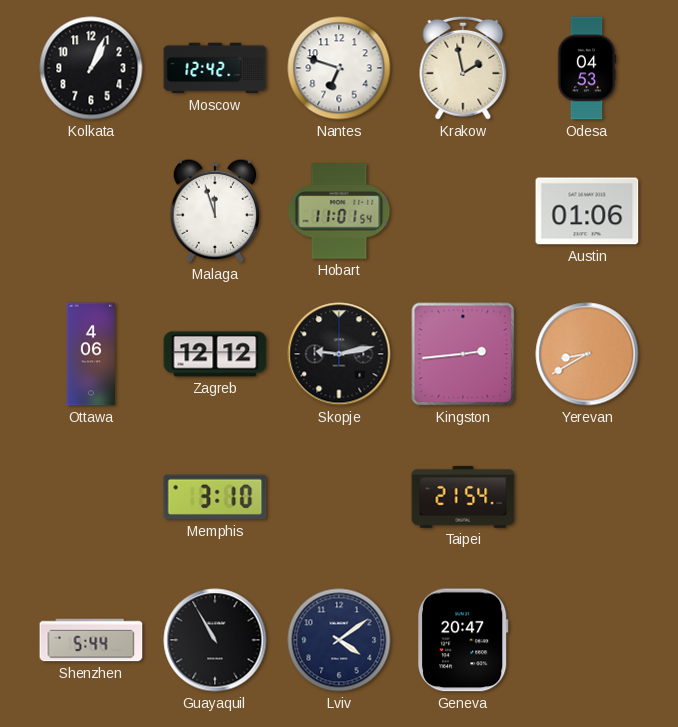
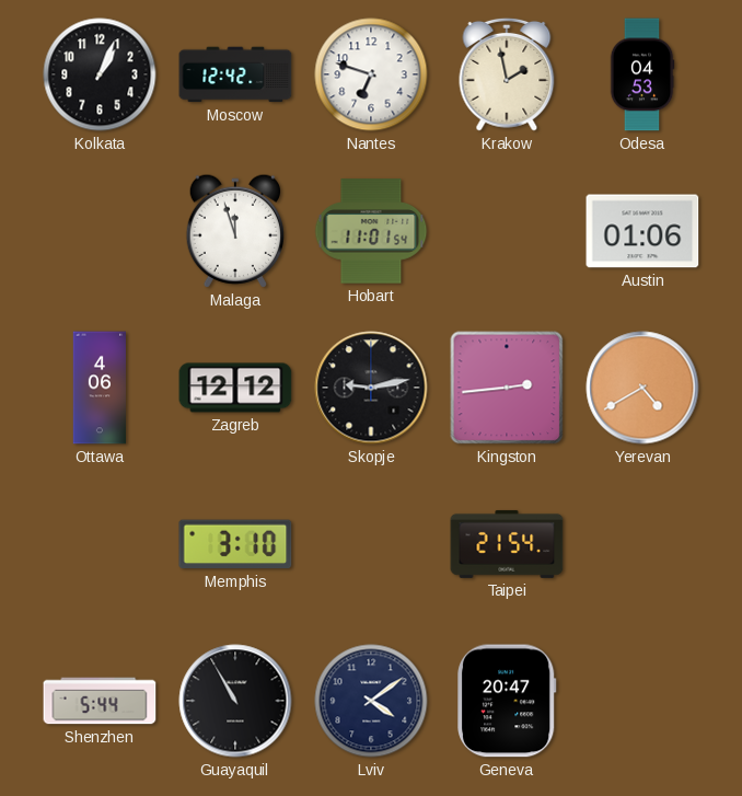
Yerevan: 8:40 -> 4:40
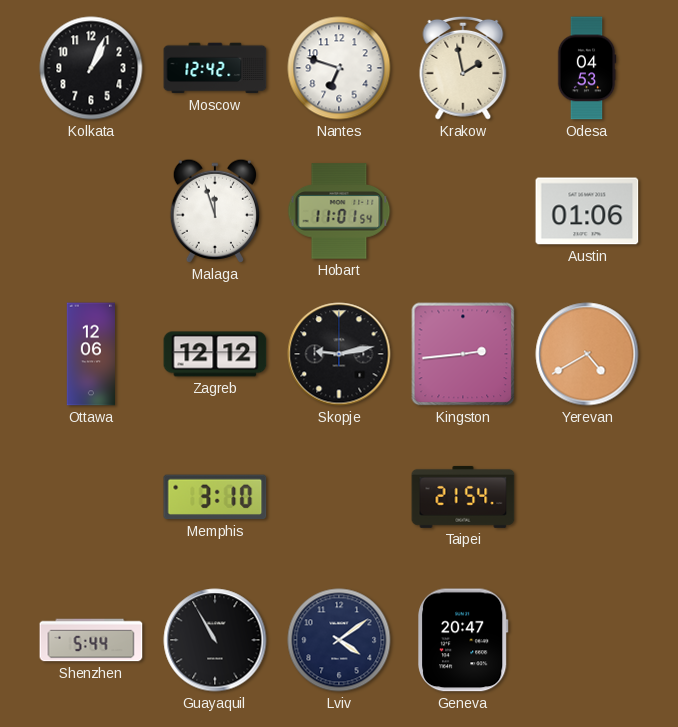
Ottawa: 4:06 -> 12:06
